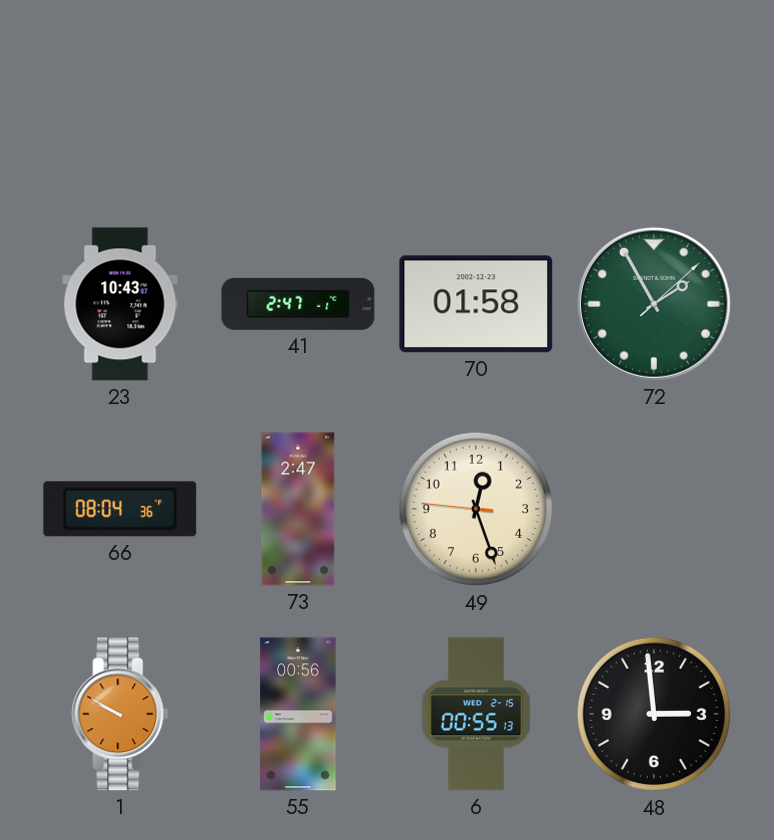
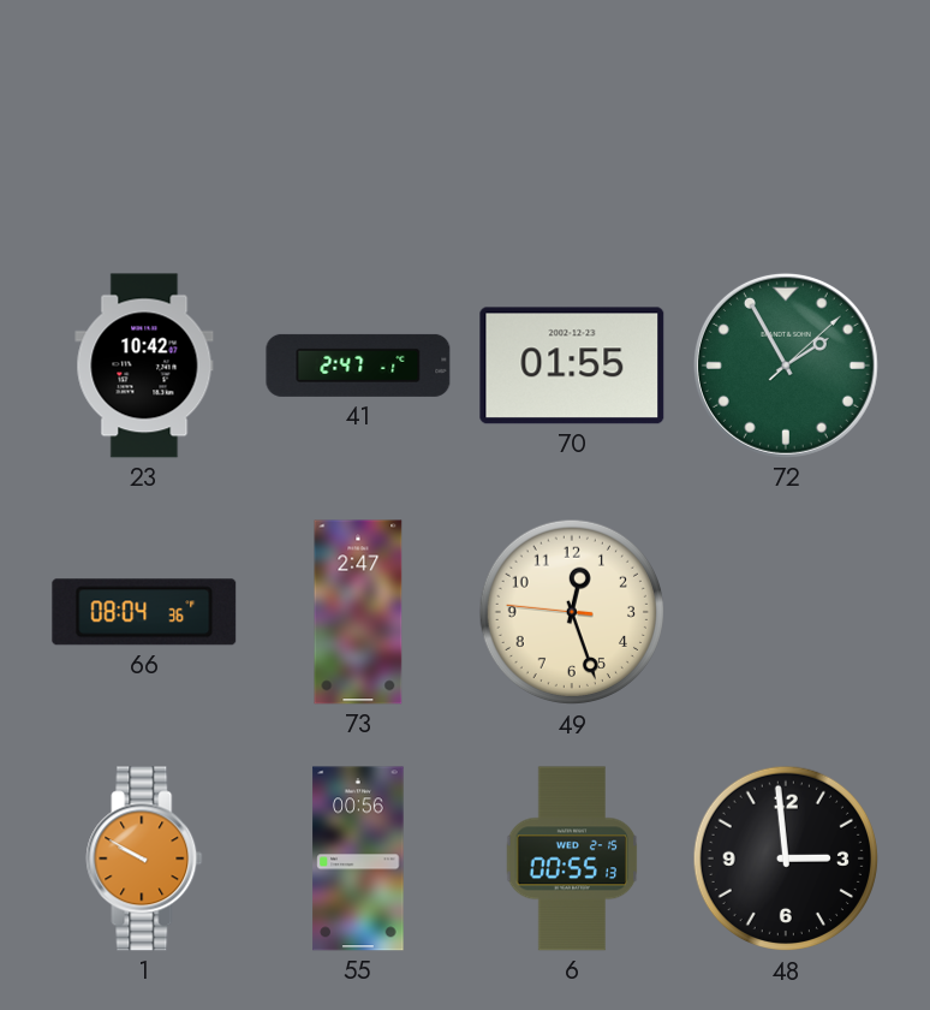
23: 10:43 -> 10:42
70: 01:58 -> 01:55
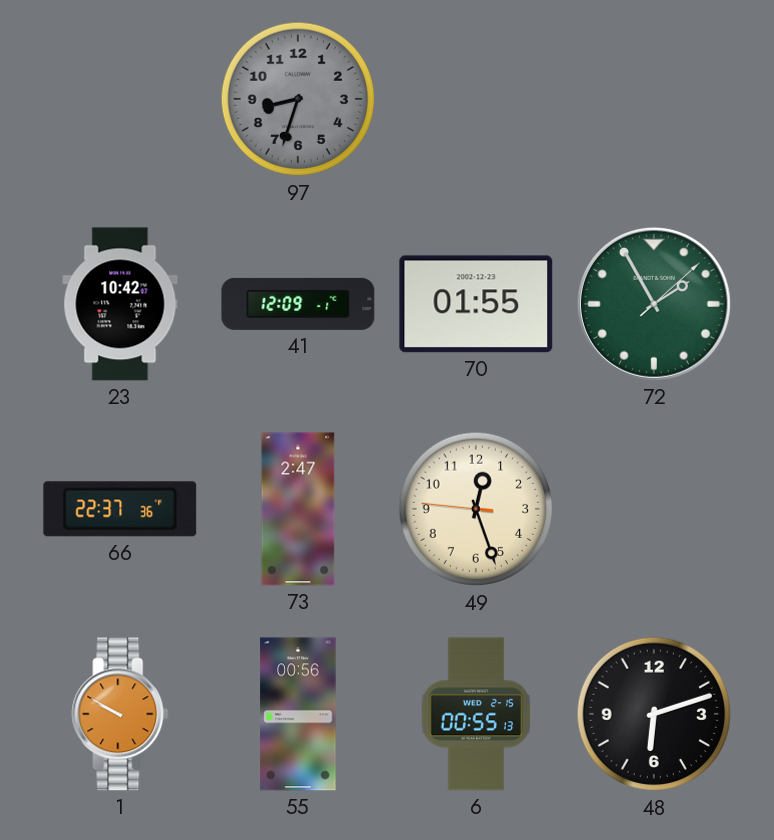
97: none -> 8:33
41: 2:47 -> 12:09
66: 08:04 -> 22:37
48: 2:59 -> 6:12
